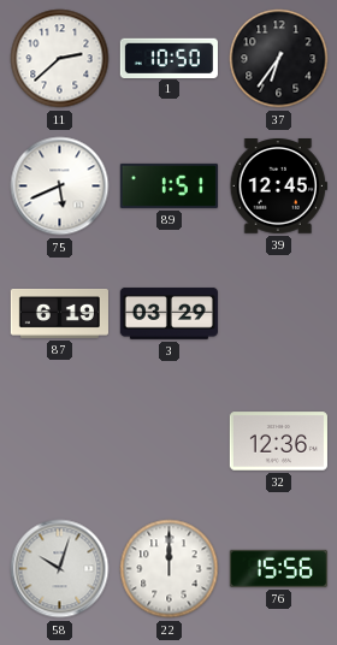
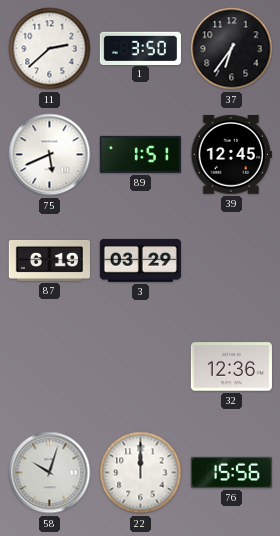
1: 10:50 -> 3:50
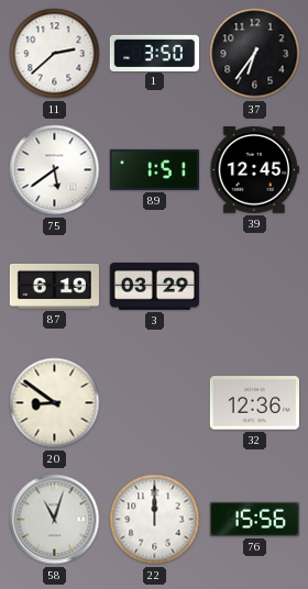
75: 5:41 -> 5:39
20: none -> 8:51
58: 10:03 -> 11:03
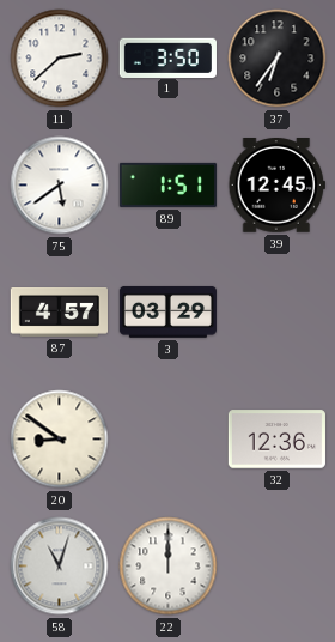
87: 6:19 -> 4:57
76: 15:56 -> none
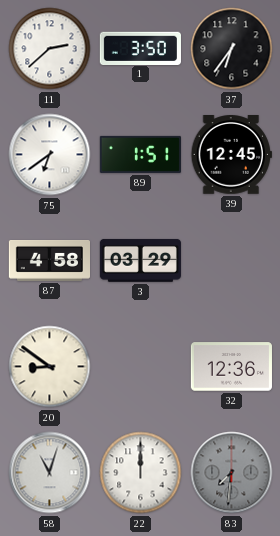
75: 5:39 -> 6:39
87: 4:57 -> 4:58
83: none -> 7:31
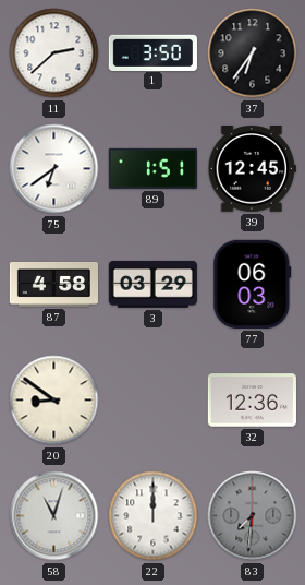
77: none -> 06:03
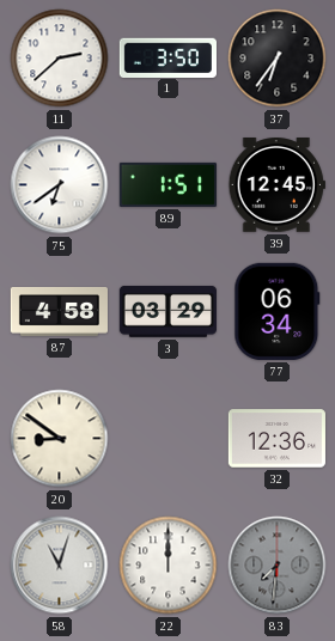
77: 06:03 -> 06:34
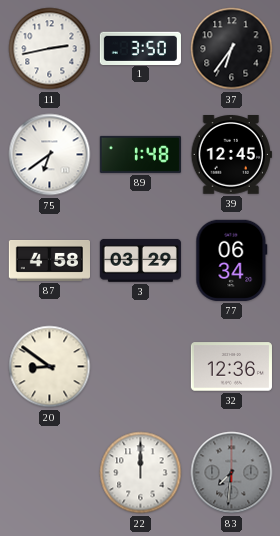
11: 2:38 -> 2:43
89: 1:51 -> 1:48
58: 11:03 -> none
